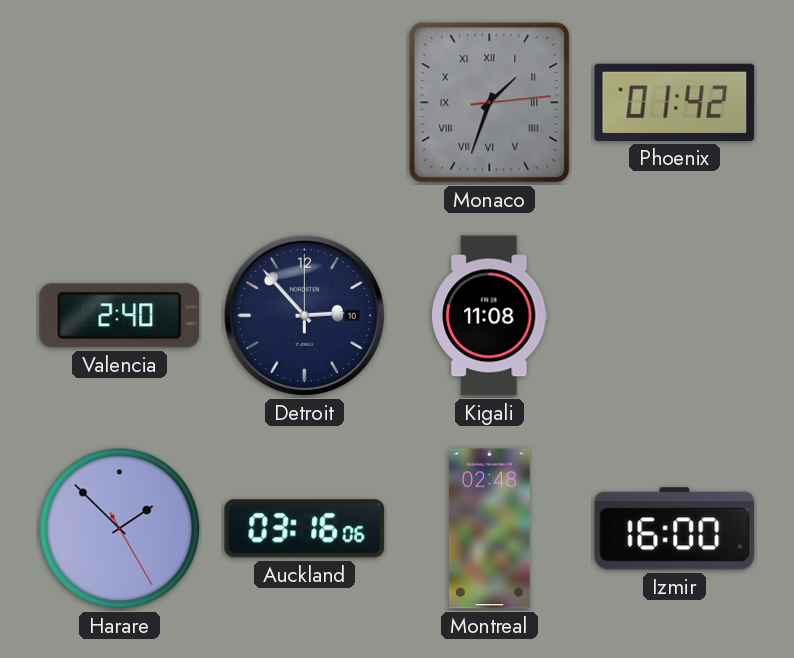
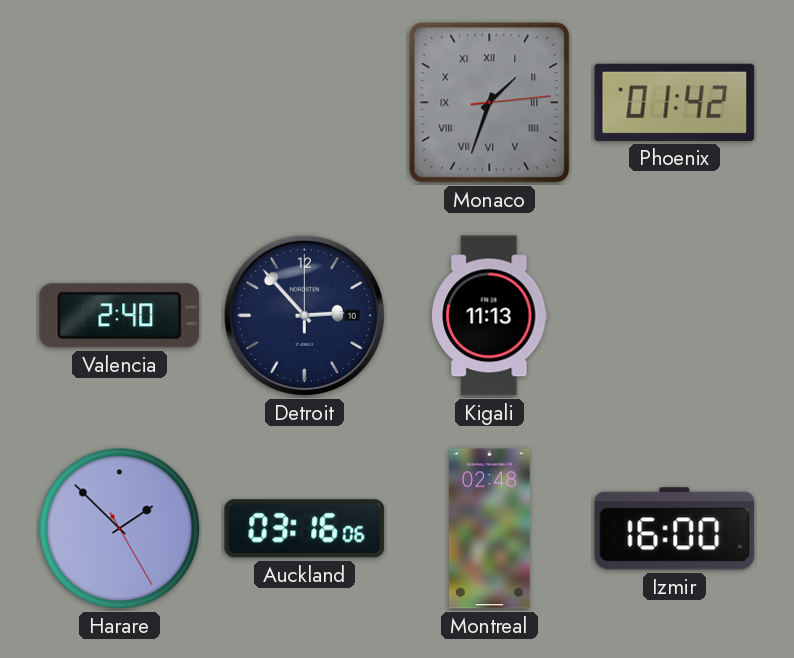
Kigali: 11:08 -> 11:13
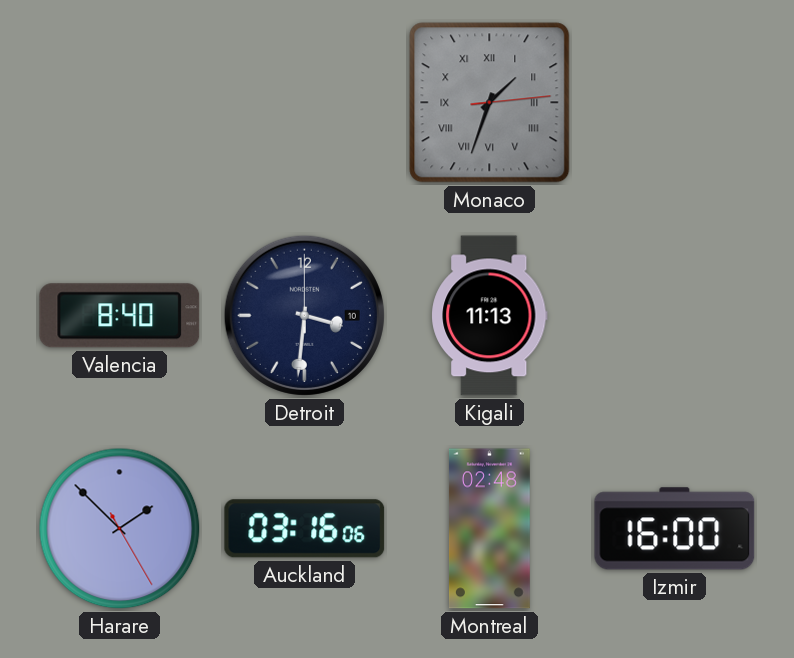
Phoenix: 01:42 -> none
Valencia: 2:40 -> 8:40
Detroit: 2:53 -> 3:31
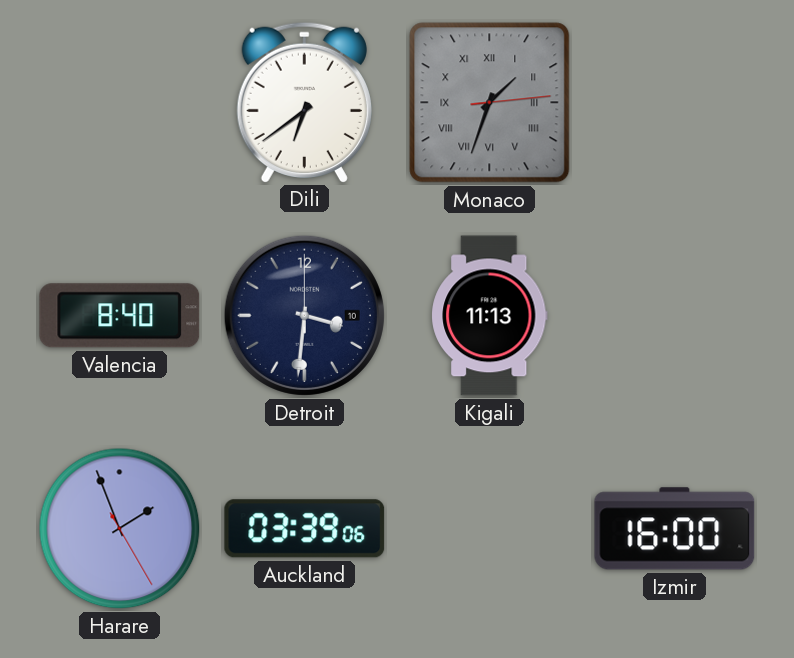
Dili: none -> 6:39
Harare: 1:52 -> 1:56
Auckland: 03:16 -> 03:39
Montreal: 02:48 -> none
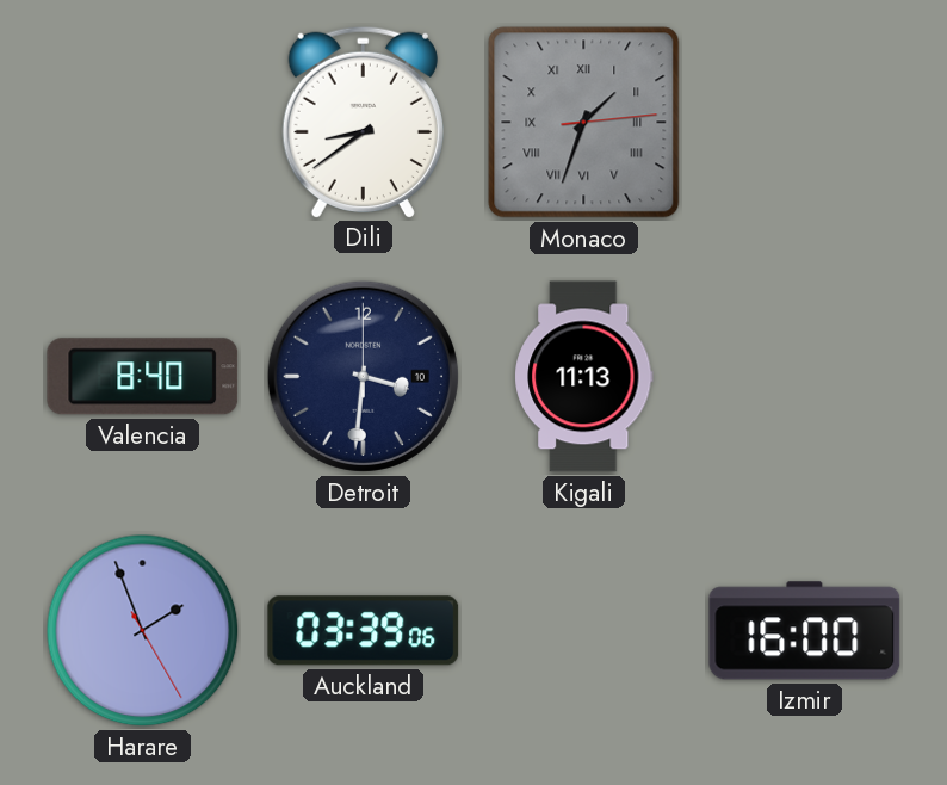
Dili: 6:39 -> 8:39
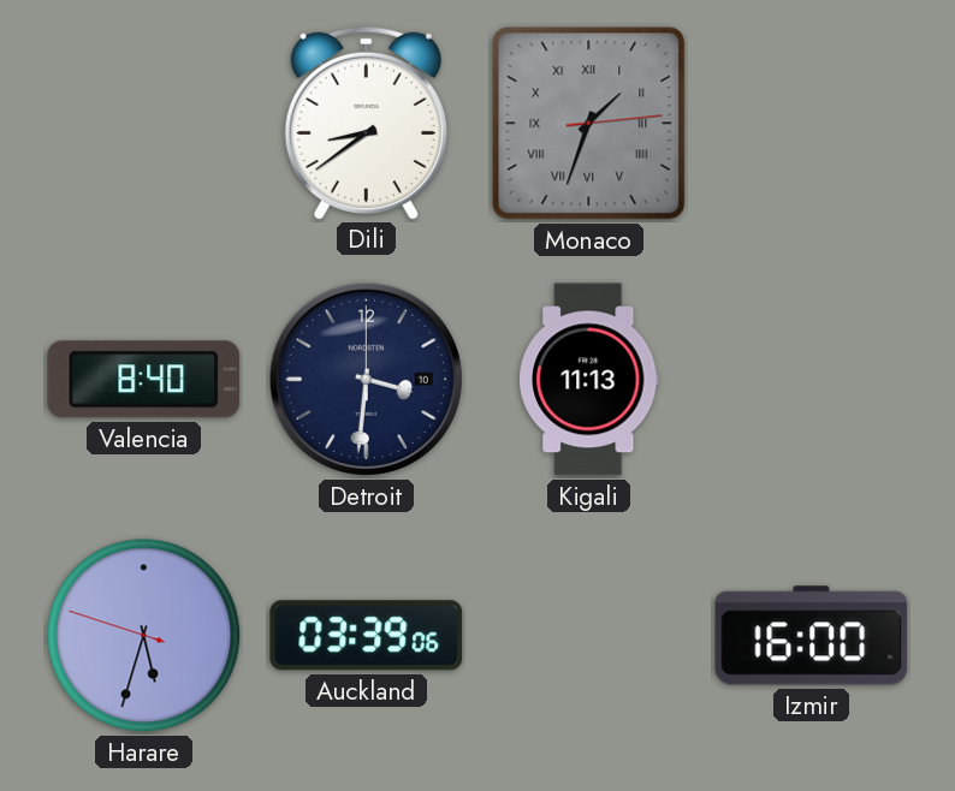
Harare: 1:56 -> 5:32
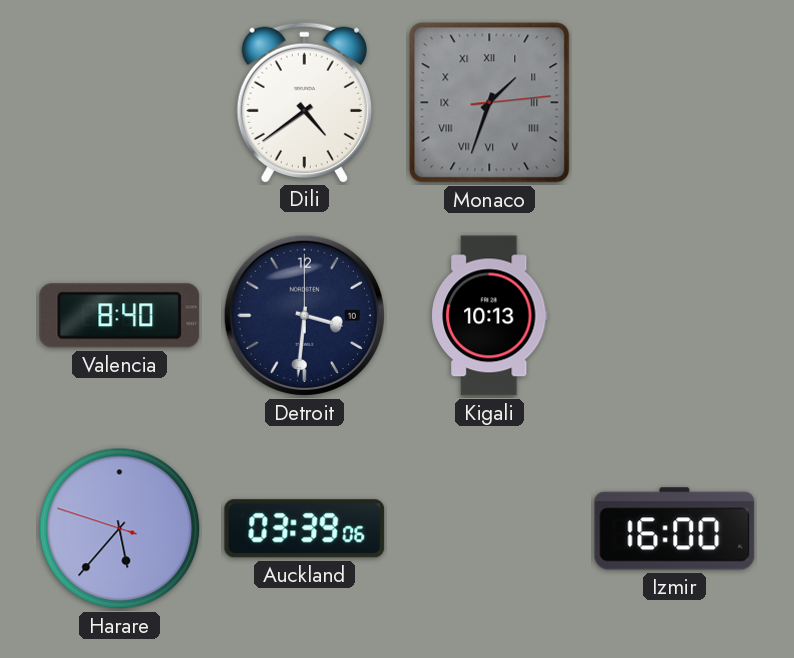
Dili: 8:39 -> 4:39
Kigali: 11:13 -> 10:13
Harare: 5:32 -> 5:36
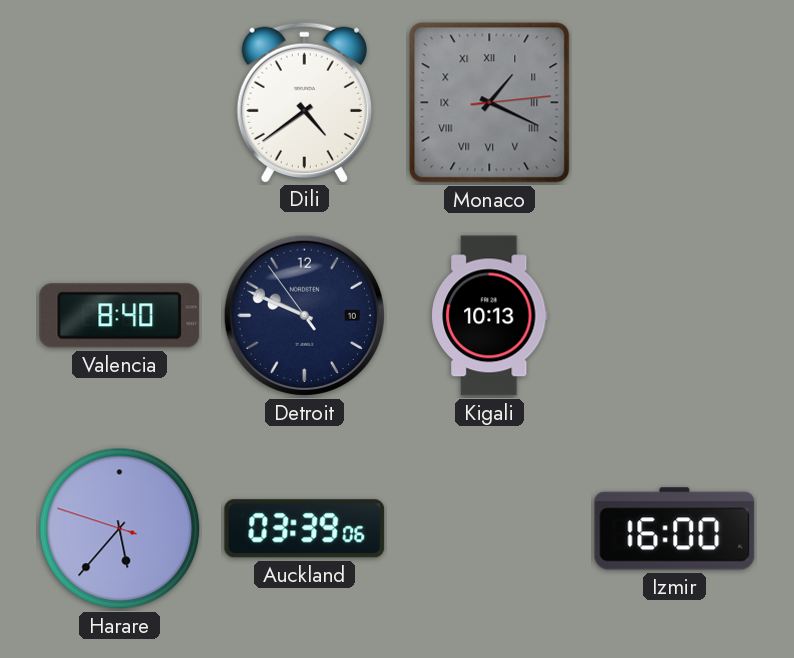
Monaco: 1:33 -> 1:19
Detroit: 3:31 -> 9:48
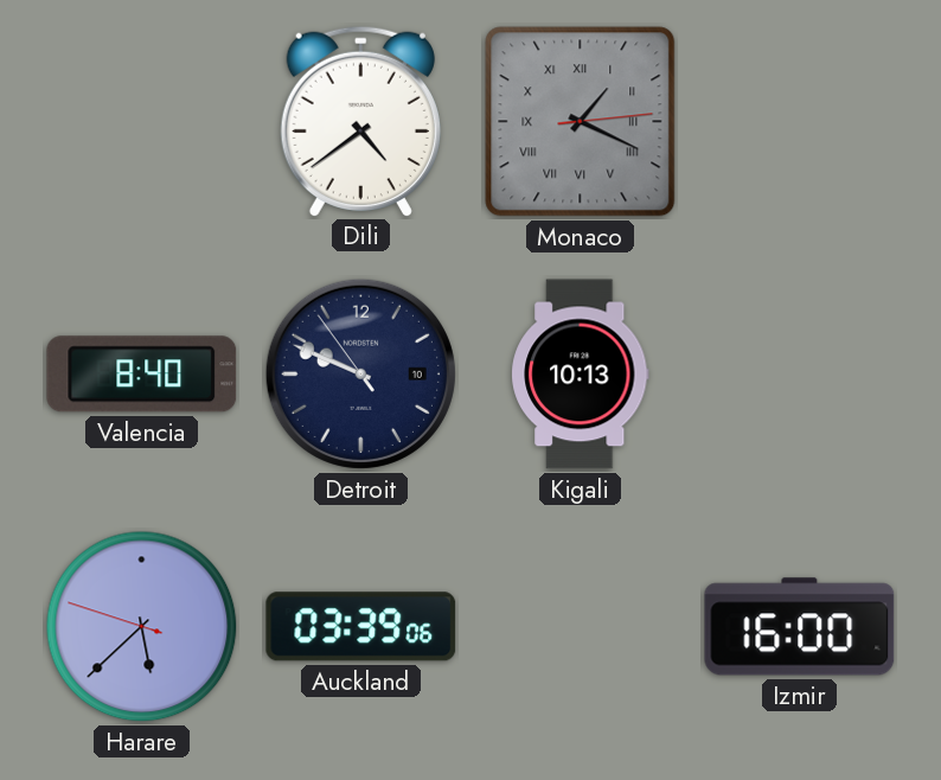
Harare: 5:36 -> 5:37
